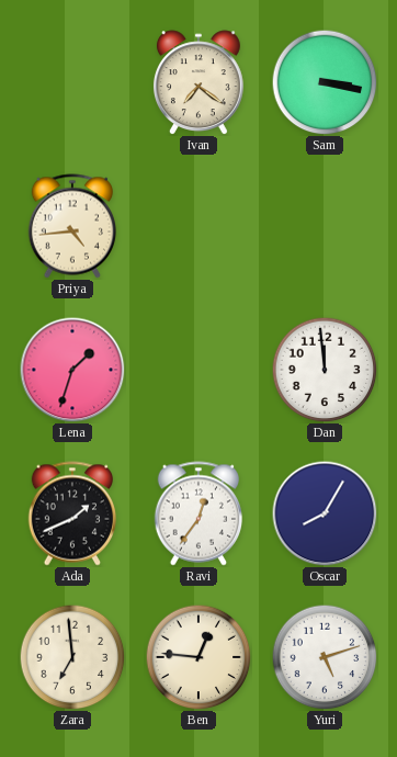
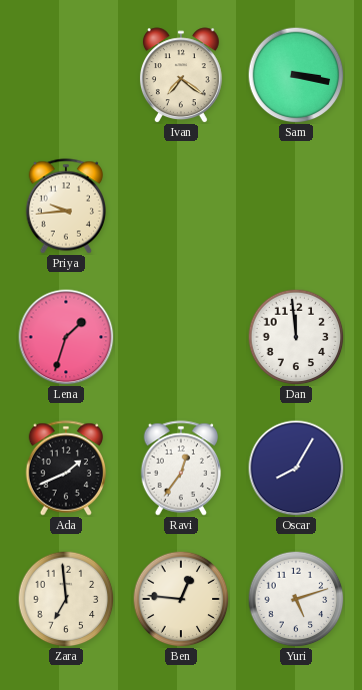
Priya: 4:44 -> 9:44
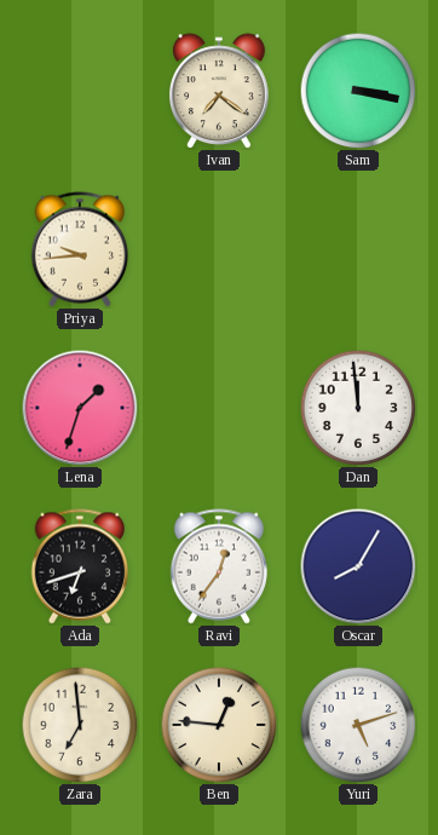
Ada: 1:41 -> 6:42
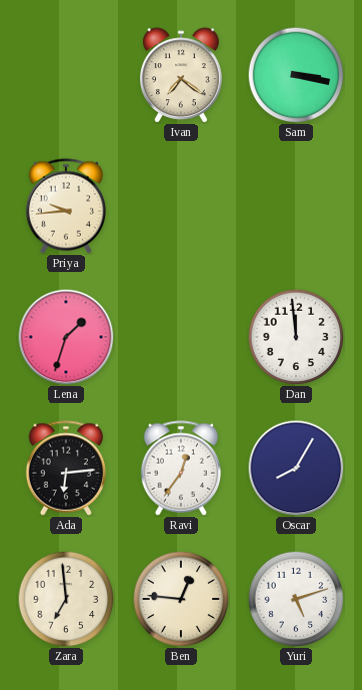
Ada: 6:42 -> 6:14
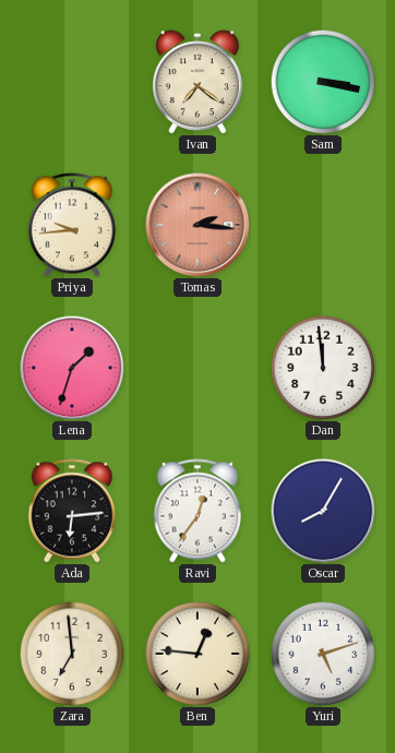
Tomas: none -> 2:16
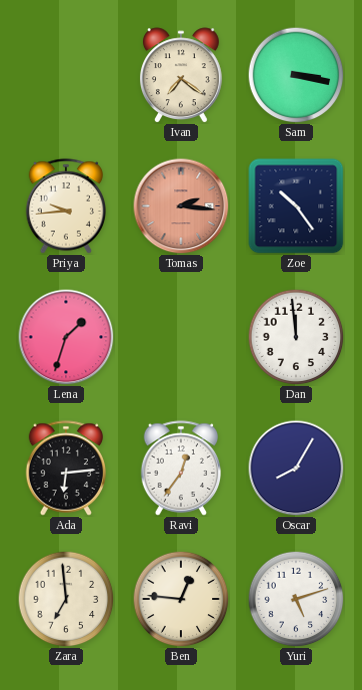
Zoe: none -> 10:24
